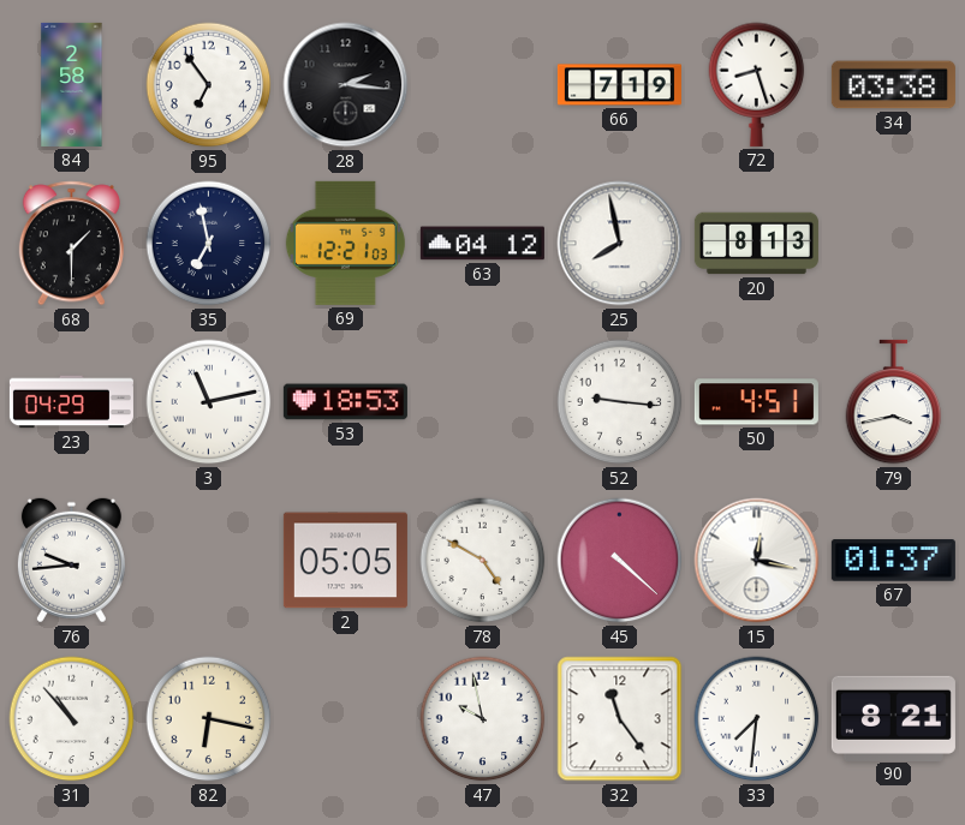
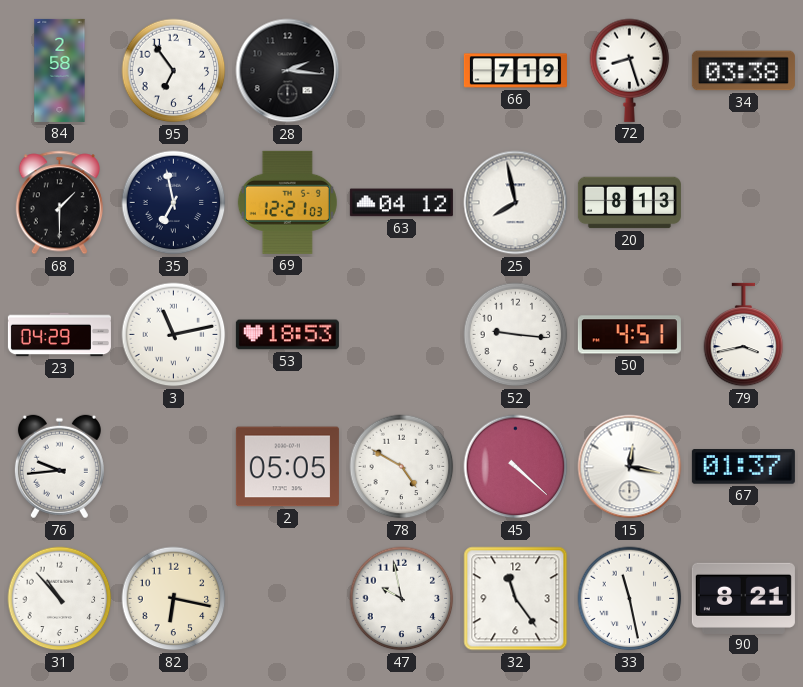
33: 7:31 -> 11:28
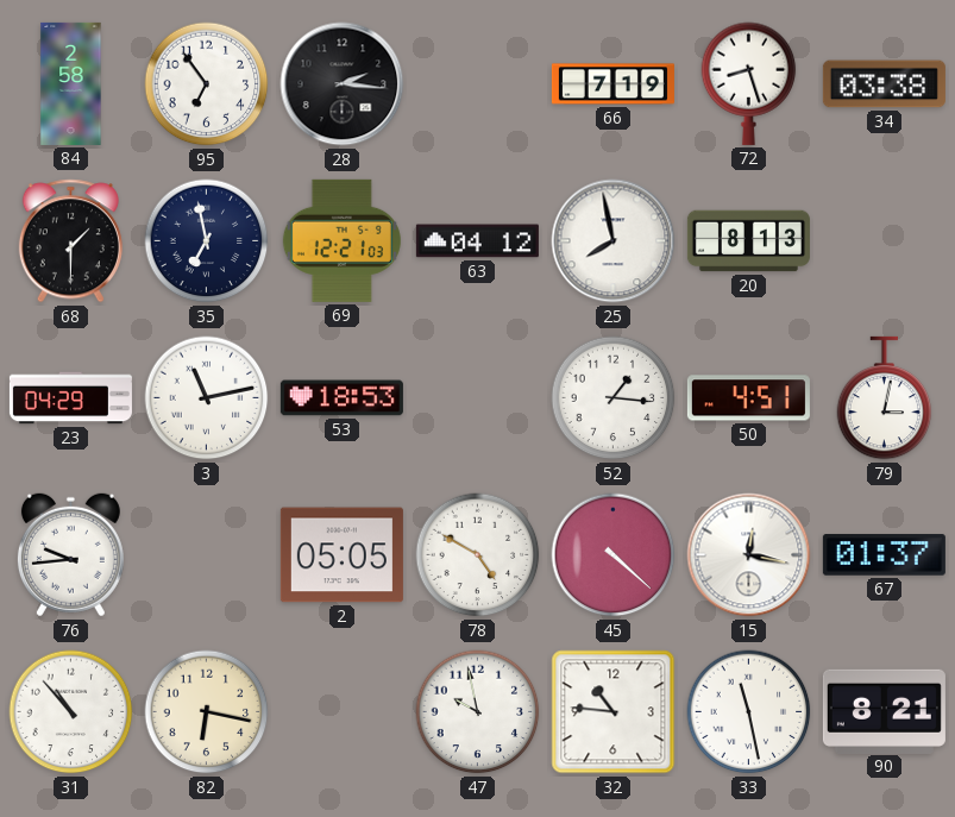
52: 9:16 -> 1:16
79: 3:43 -> 3:02
32: 11:24 -> 10:46
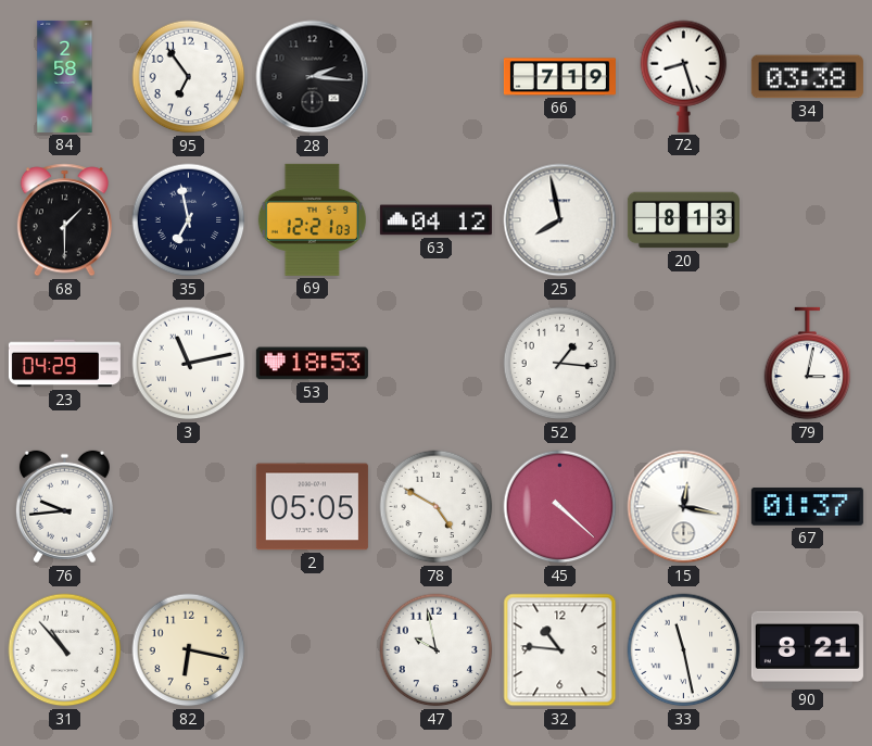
50: 4:51 -> none
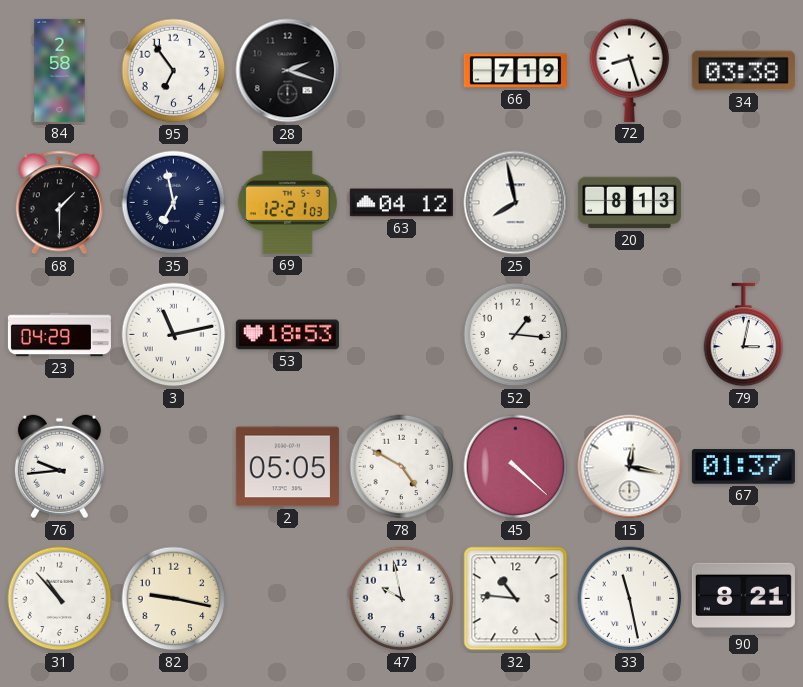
28: 2:16 -> 2:18
82: 6:17 -> 9:17
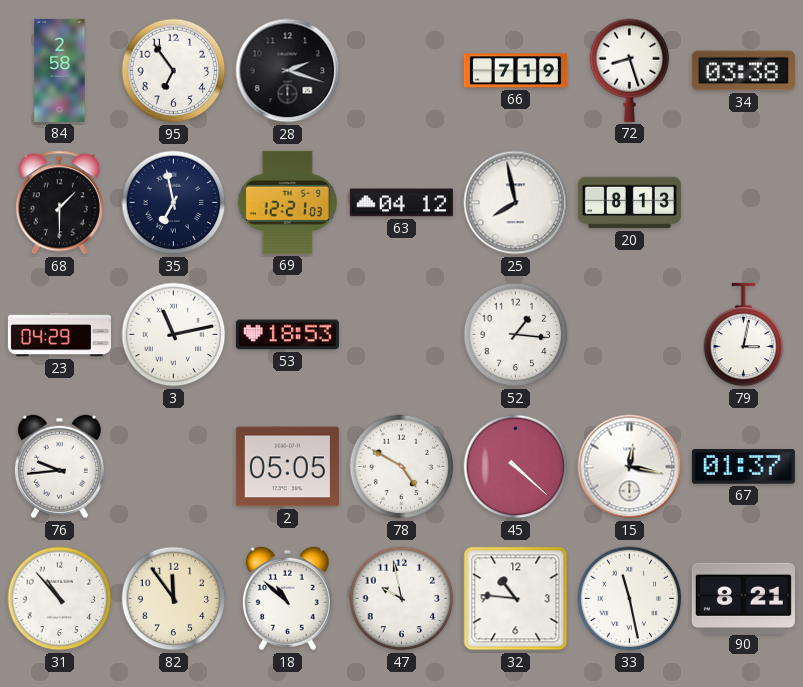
82: 9:17 -> 11:54
18: none -> 10:52
